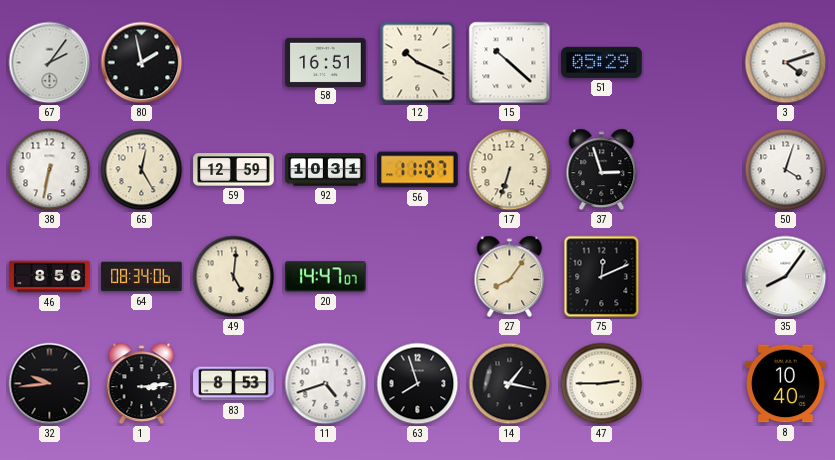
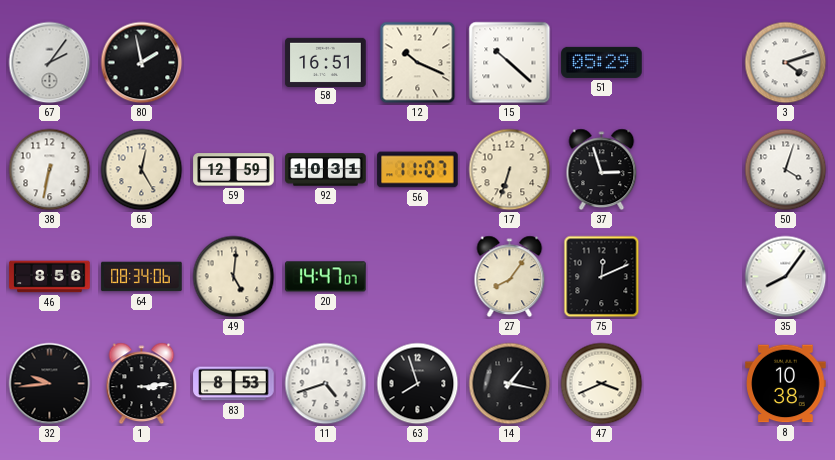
47: 2:45 -> 3:41
8: 10:40 -> 10:38
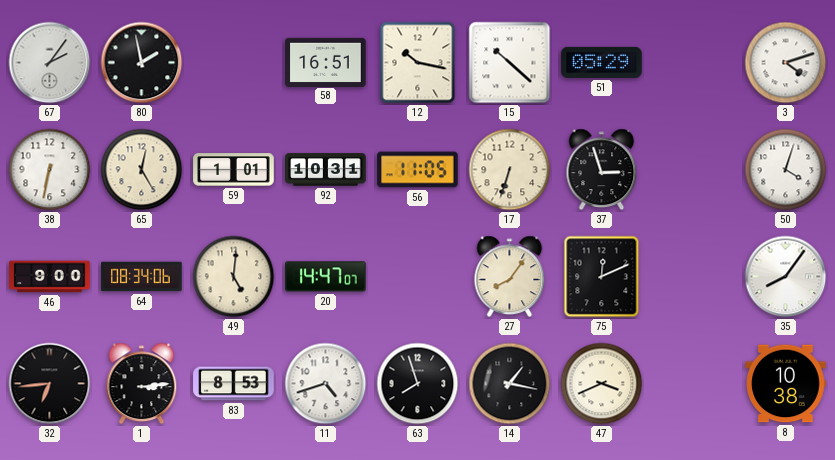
12: 10:19 -> 10:17
59: 12:59 -> 1:01
56: 11:07 -> 11:05
46: 8:56 -> 9:00
32: 9:44 -> 6:44
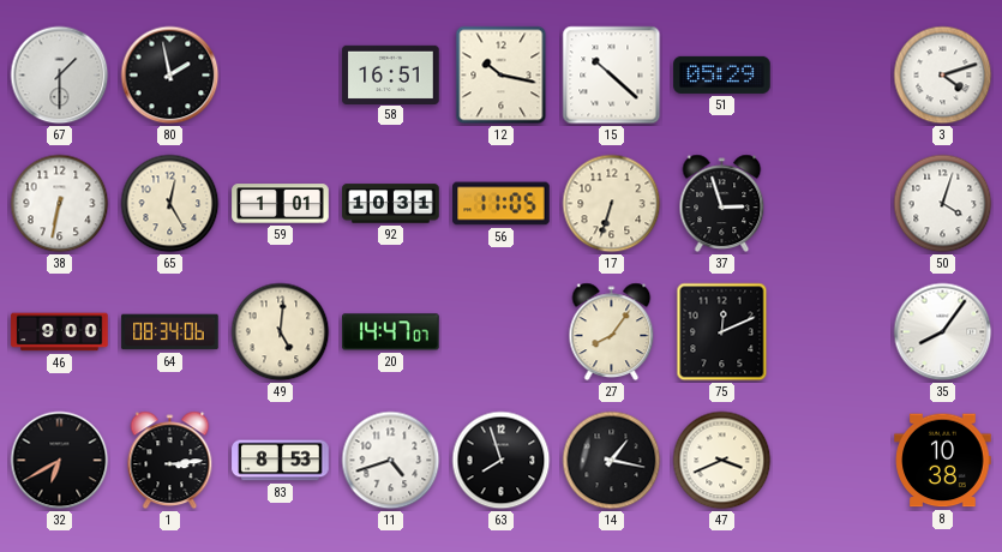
67: 2:06 -> 1:30
32: 6:44 -> 6:40
